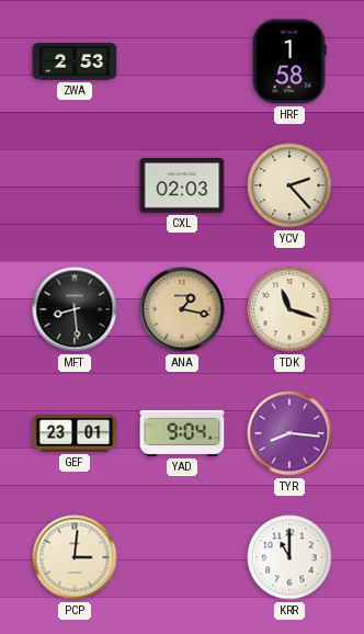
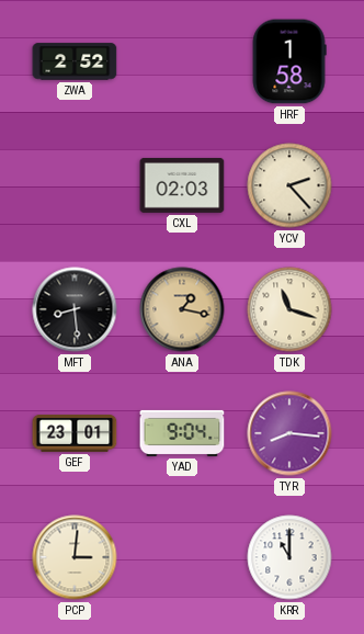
ZWA: 2:53 -> 2:52
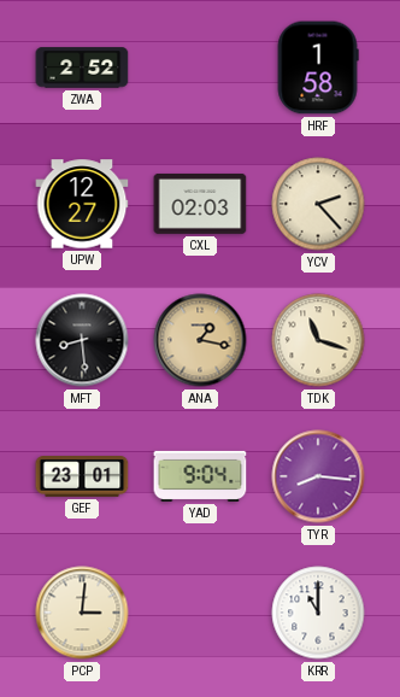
UPW: none -> 12:27
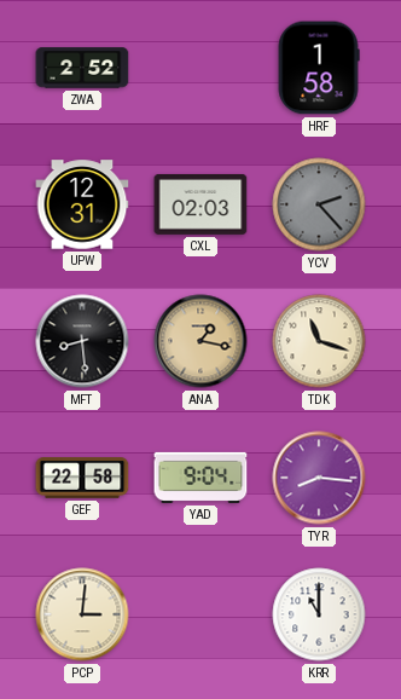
UPW: 12:27 -> 12:31
YCV dial: cream -> grey
GEF: 23:01 -> 22:58
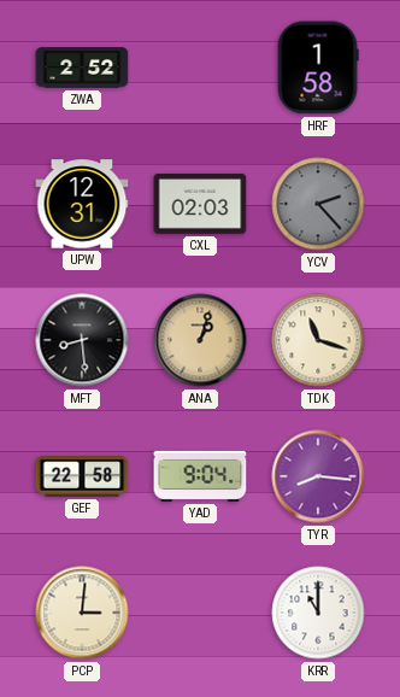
ANA: 1:17 -> 1:03
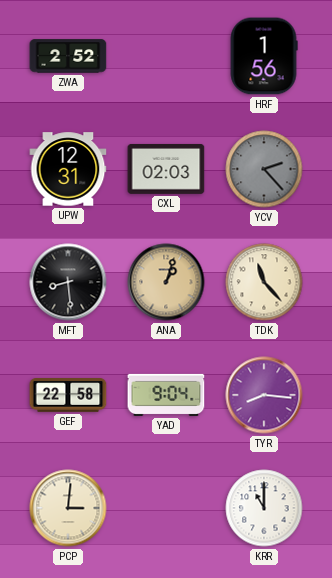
HRF: 1:58 -> 1:56
TDK: 11:18 -> 11:23
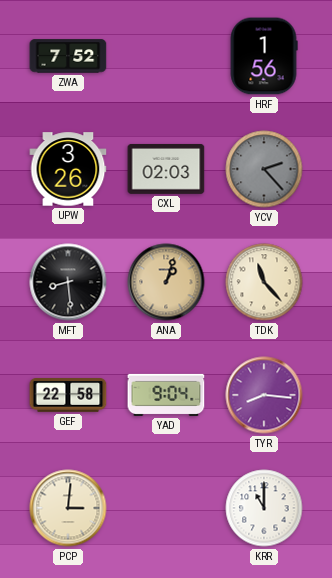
ZWA: 2:52 -> 7:52
UPW: 12:31 -> 3:26
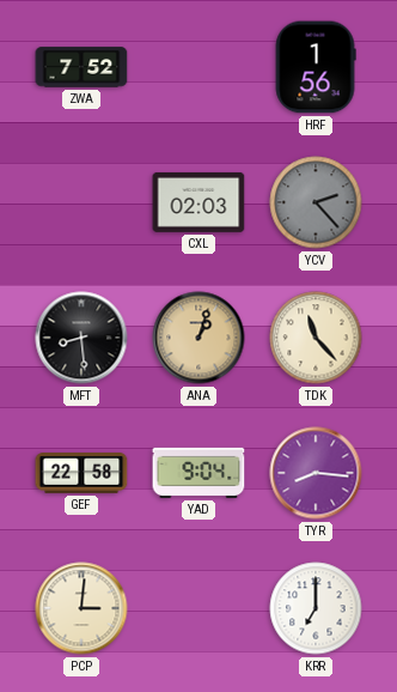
UPW: 3:26 -> none
KRR: 11:00 -> 7:00
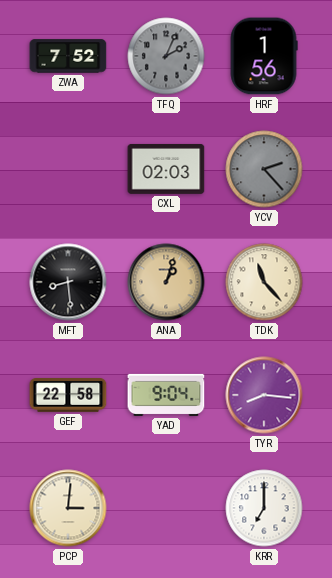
TFQ: none -> 2:04
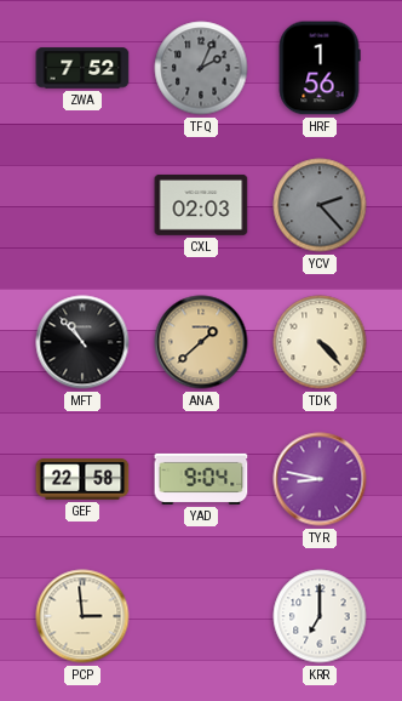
MFT: 8:29 -> 10:53
ANA: 1:03 -> 1:38
TDK: 11:23 -> 4:23
TYR: 8:16 -> 8:47
PCP: 3:01 -> 2:59
